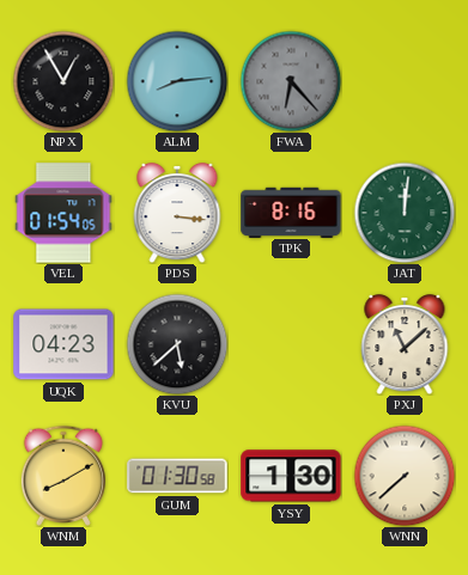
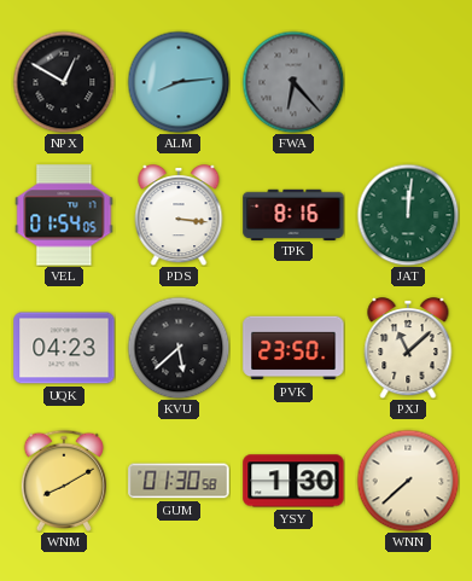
NPX: 12:55 -> 12:50
PVK: none -> 23:50
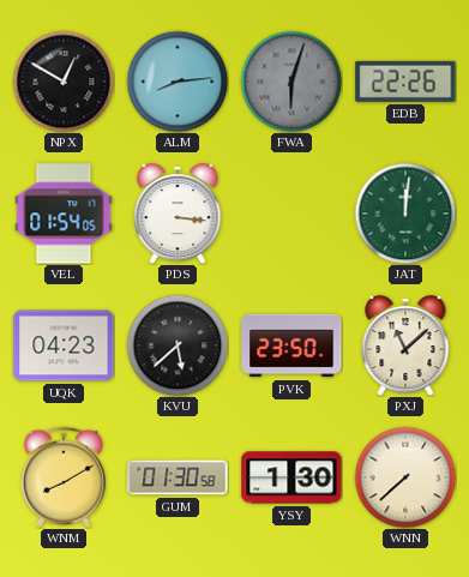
FWA: 6:23 -> 6:03
EDB: none -> 22:26
TPK: 8:16 -> none
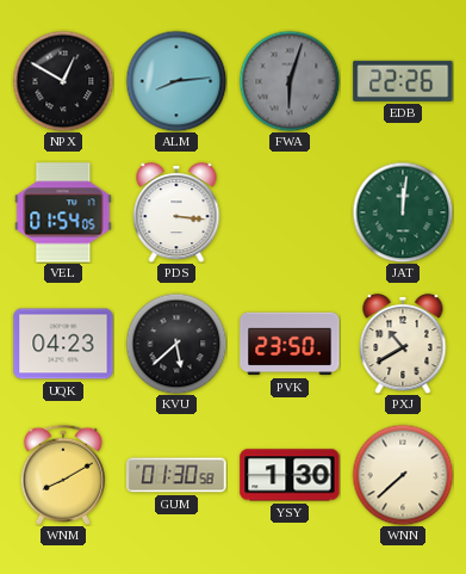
PXJ: 11:08 -> 10:40
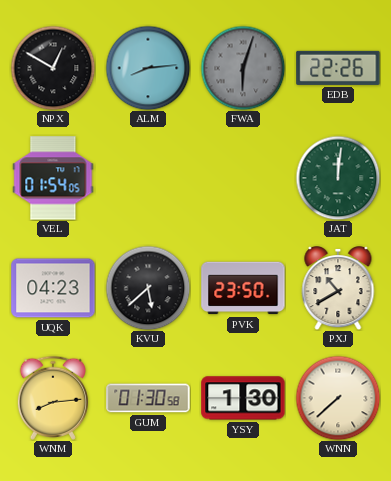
PDS: 3:16 -> none
WNM: 8:10 -> 8:14
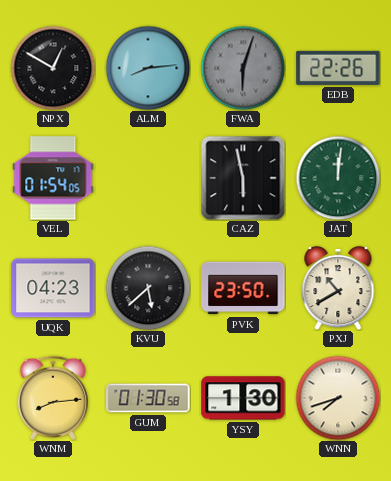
CAZ: none -> 5:58
WNN: 7:38 -> 7:42
